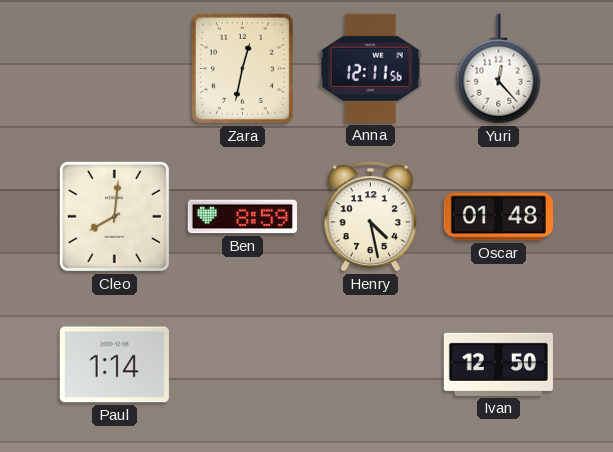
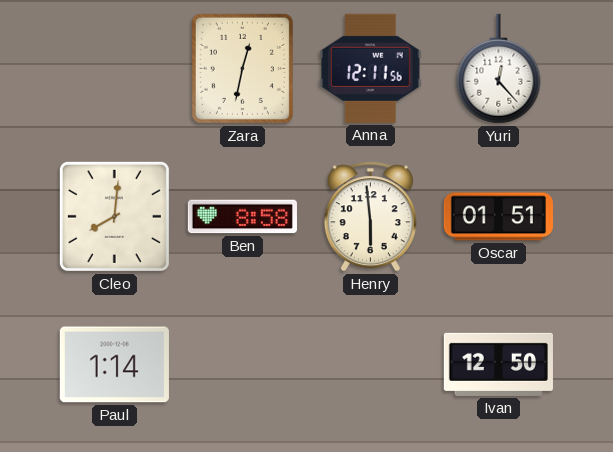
Ben: 8:59 -> 8:58
Henry: 4:28 -> 5:59
Oscar: 01:48 -> 01:51
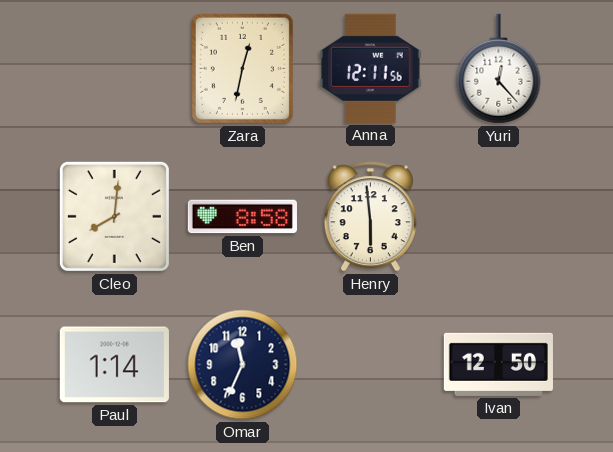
Oscar: 01:51 -> none
Omar: none -> 11:34
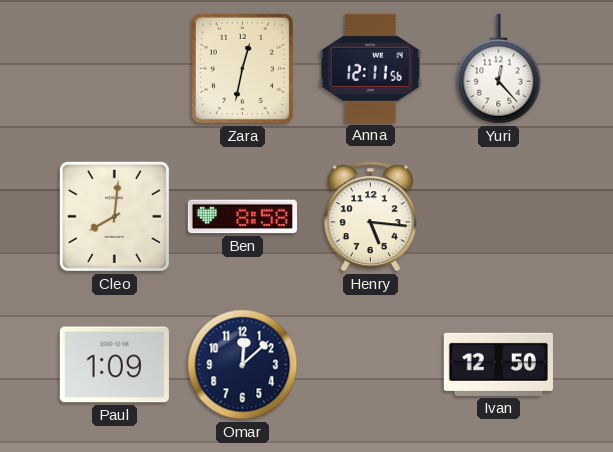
Henry: 5:59 -> 5:16
Paul: 1:14 -> 1:09
Omar: 11:34 -> 12:08
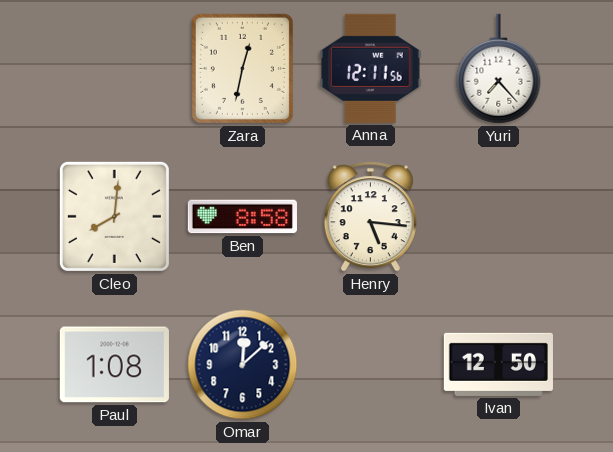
Yuri: 12:23 -> 7:23
Paul: 1:09 -> 1:08
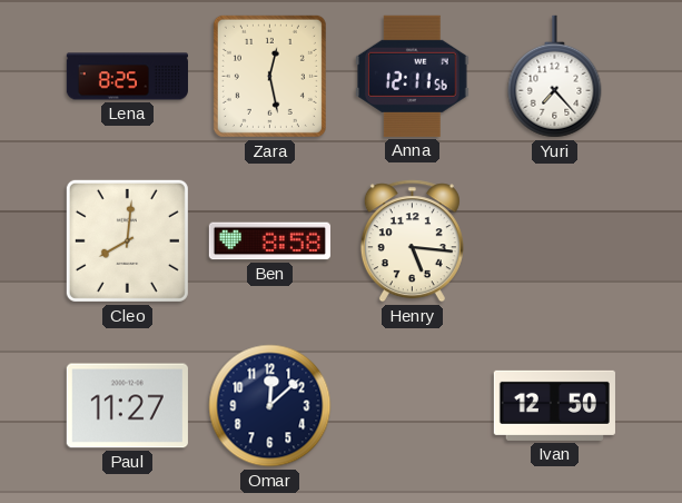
Lena: none -> 8:25
Zara: 12:32 -> 12:28
Paul: 1:08 -> 11:27
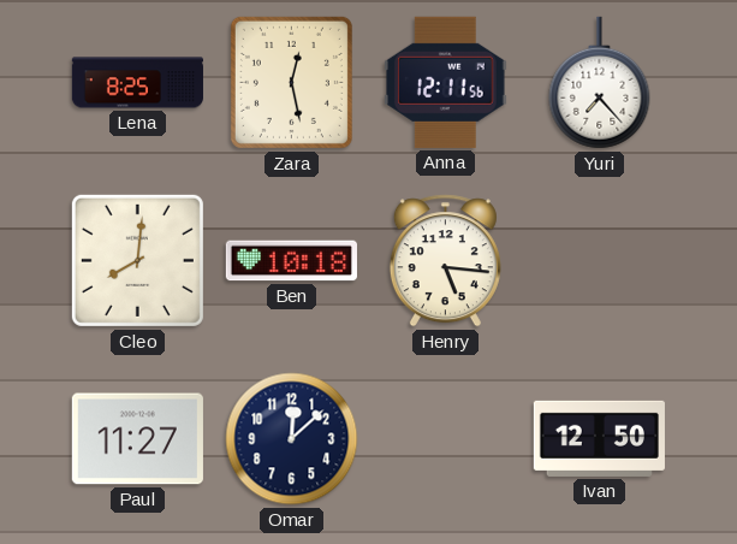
Ben: 8:58 -> 10:18
